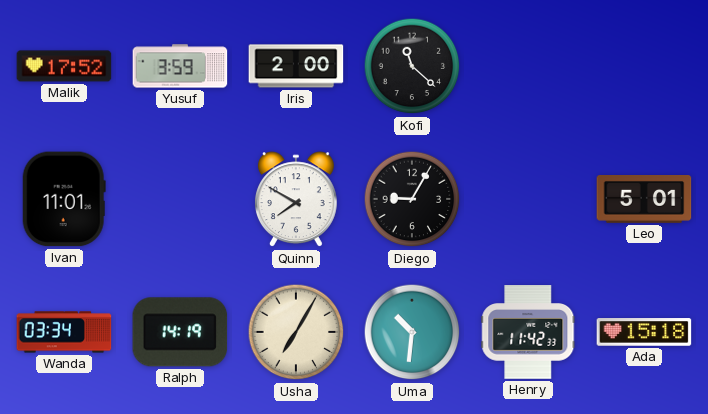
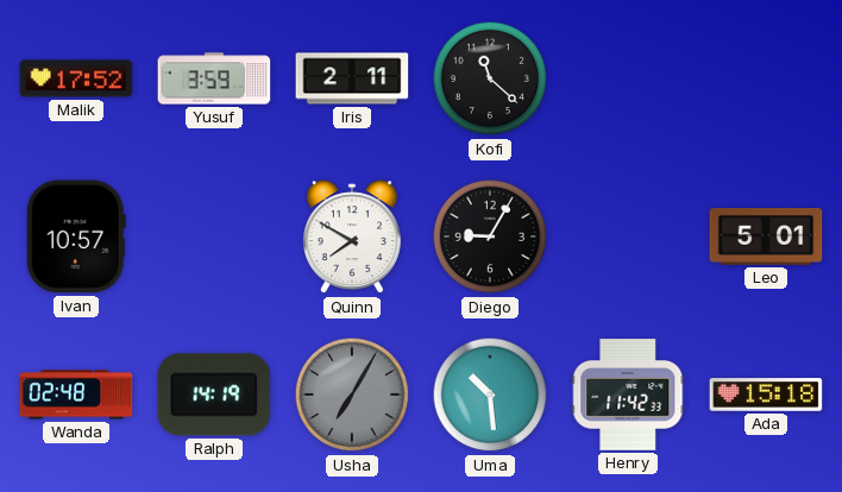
Iris: 2:00 -> 2:11
Ivan: 11:01 -> 10:57
Wanda: 03:34 -> 02:48
Usha dial: cream -> grey
Uma: 10:31 -> 10:29
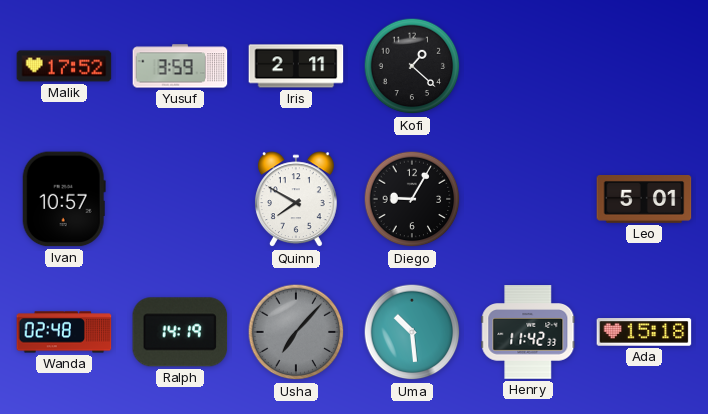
Kofi: 11:22 -> 1:22
Usha: 7:05 -> 7:07
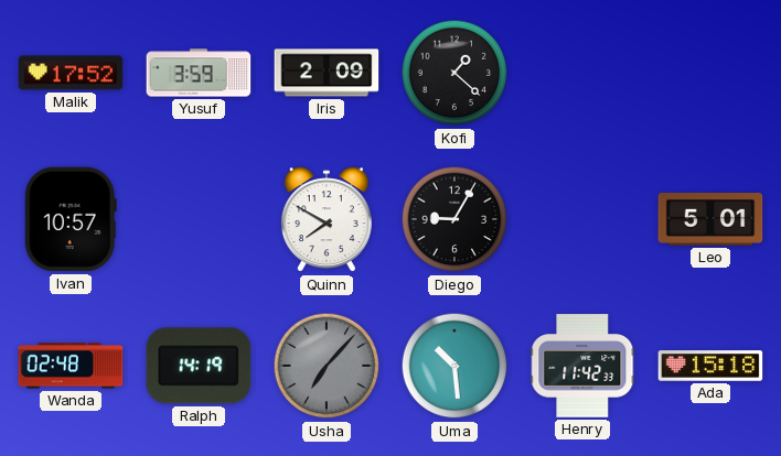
Iris: 2:11 -> 2:09
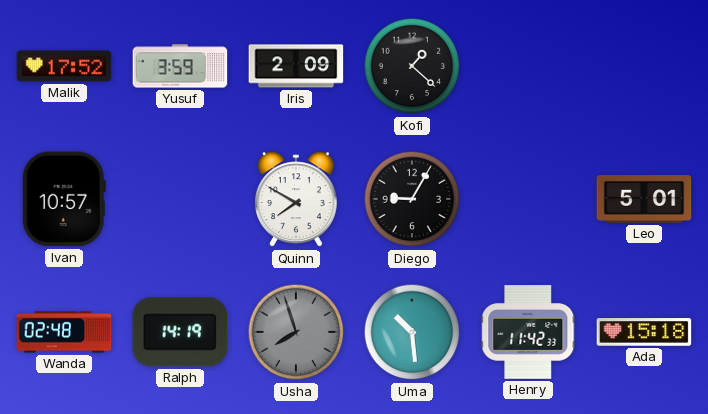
Usha: 7:07 -> 7:57
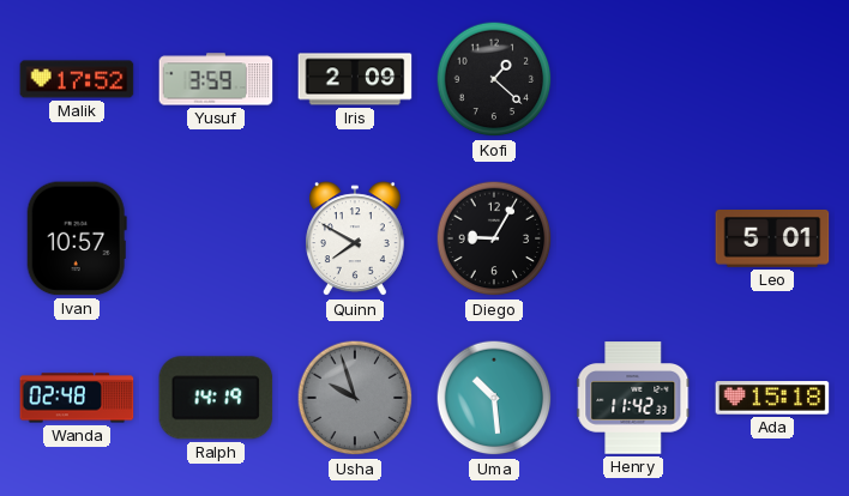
Usha: 7:57 -> 9:57
